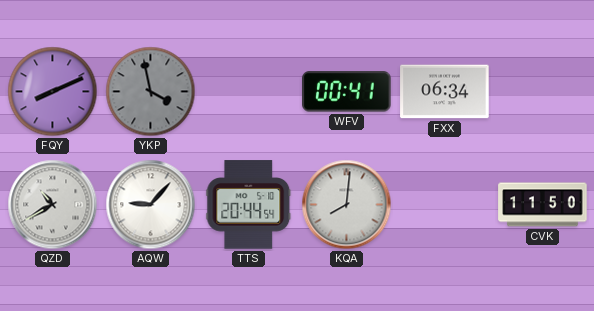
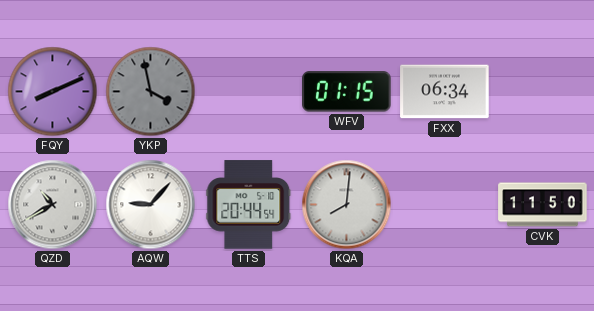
WFV: 00:41 -> 01:15
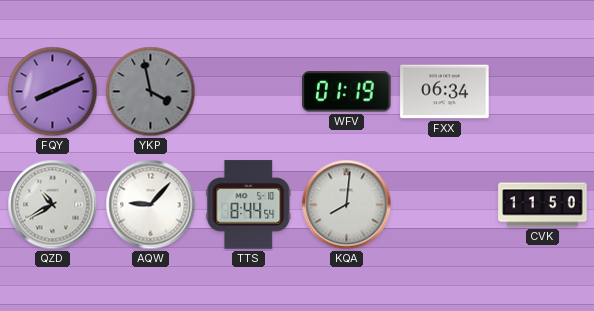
WFV: 01:15 -> 01:19
TTS: 20:44 -> 8:44
